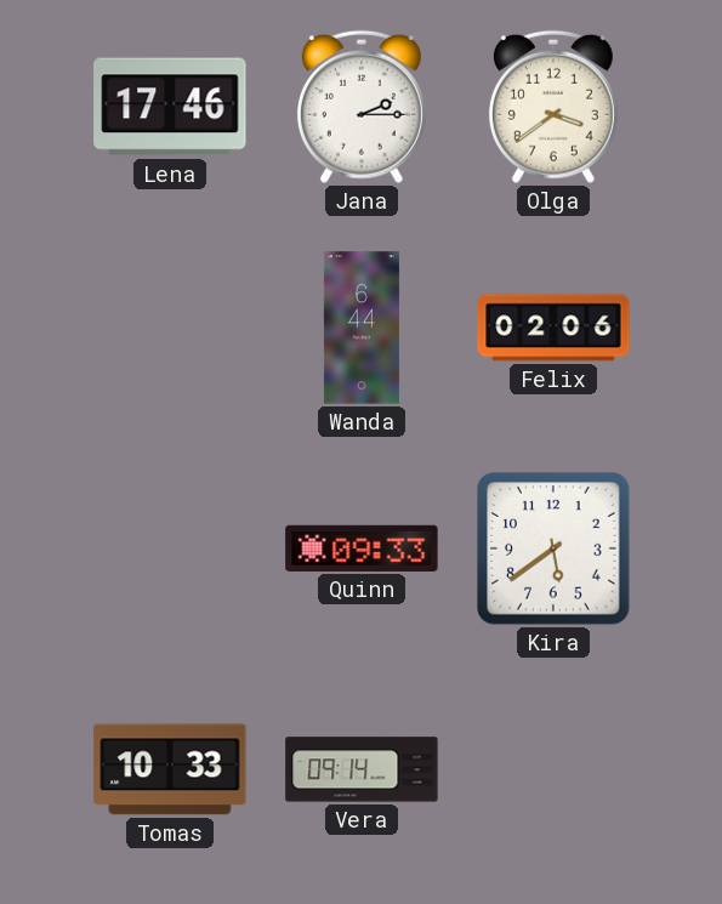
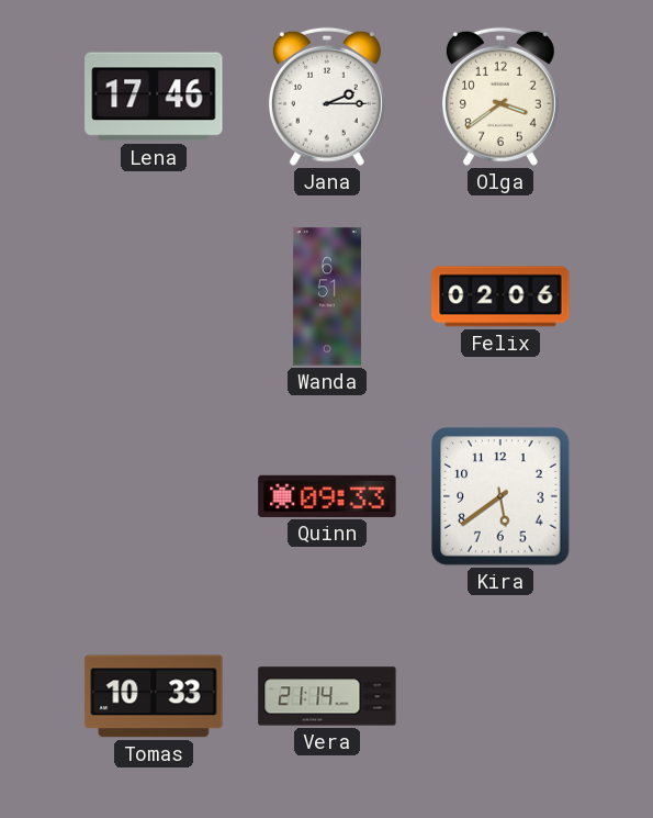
Wanda: 6:44 -> 6:51
Vera: 09:14 -> 21:14
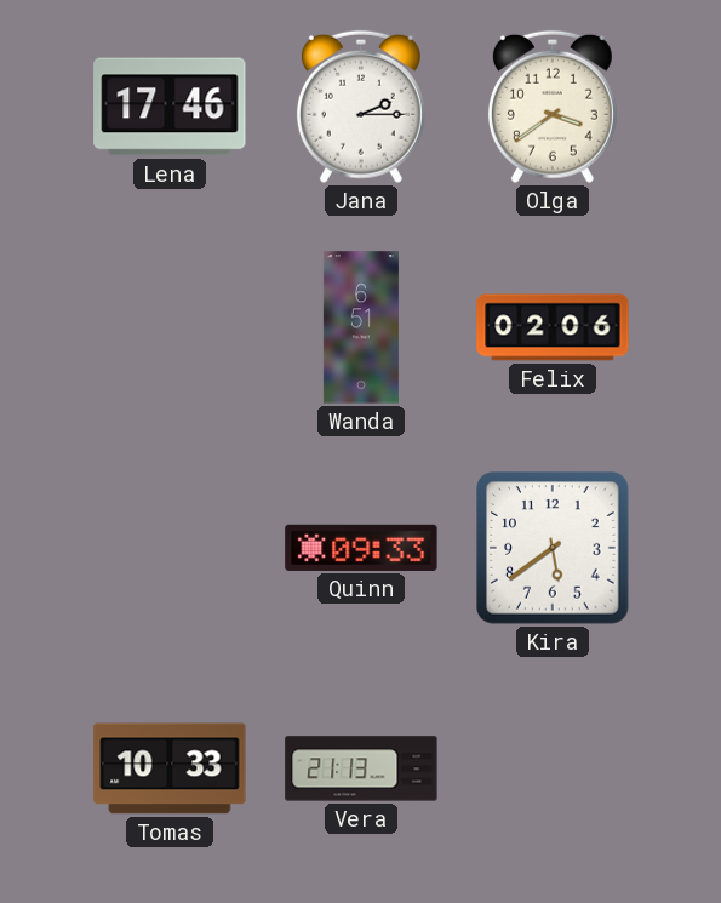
Vera: 21:14 -> 21:13
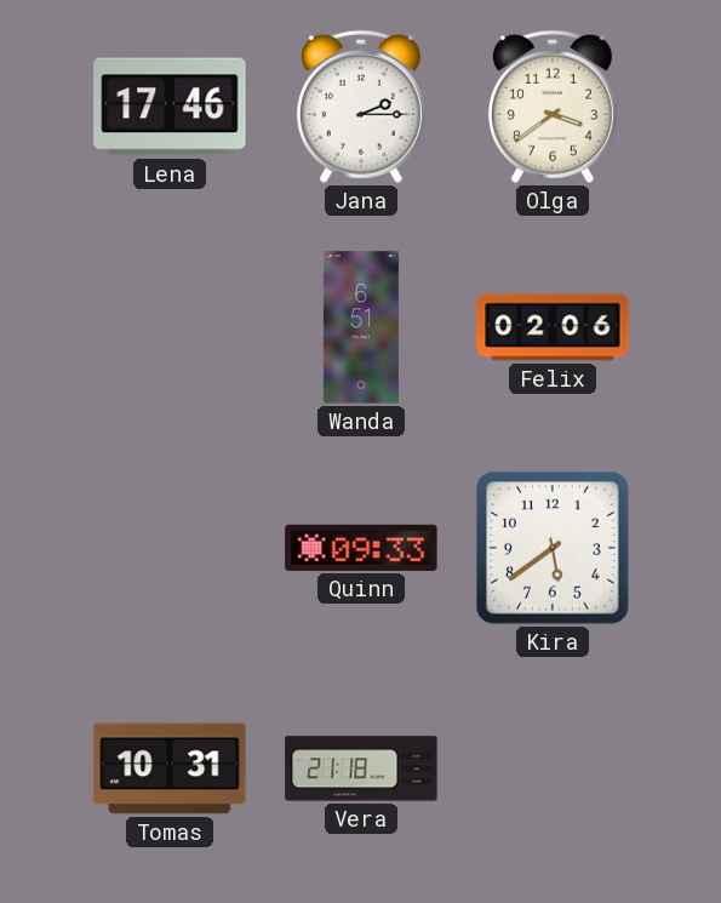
Tomas: 10:33 -> 10:31
Vera: 21:13 -> 21:18
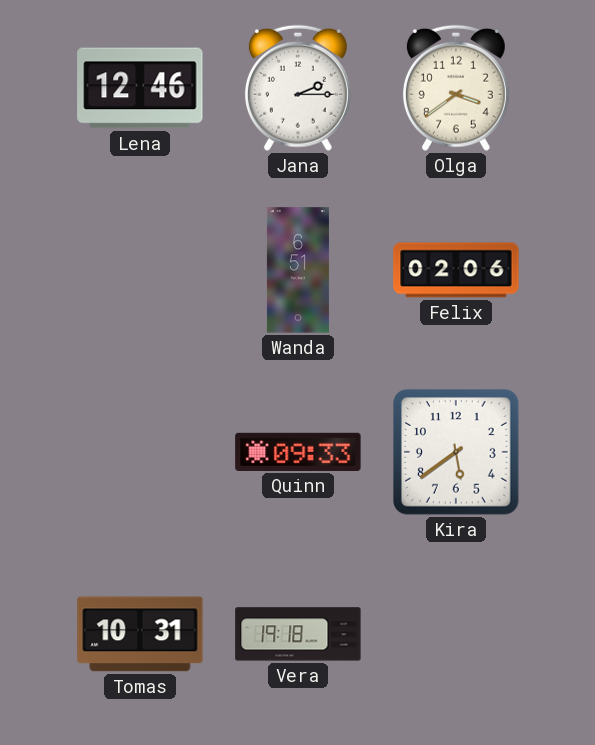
Lena: 17:46 -> 12:46
Vera: 21:18 -> 19:18
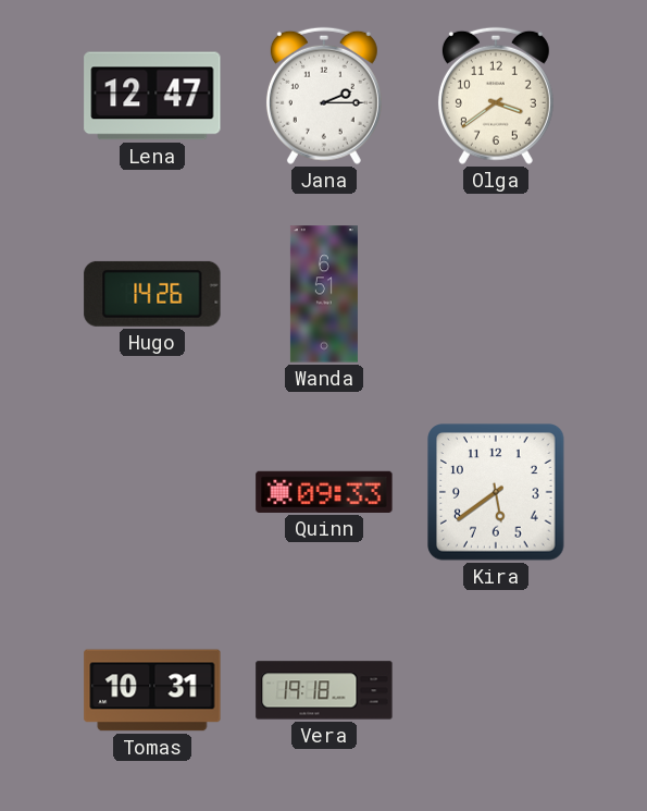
Lena: 12:46 -> 12:47
Hugo: none -> 14:26
Felix: 02:06 -> none
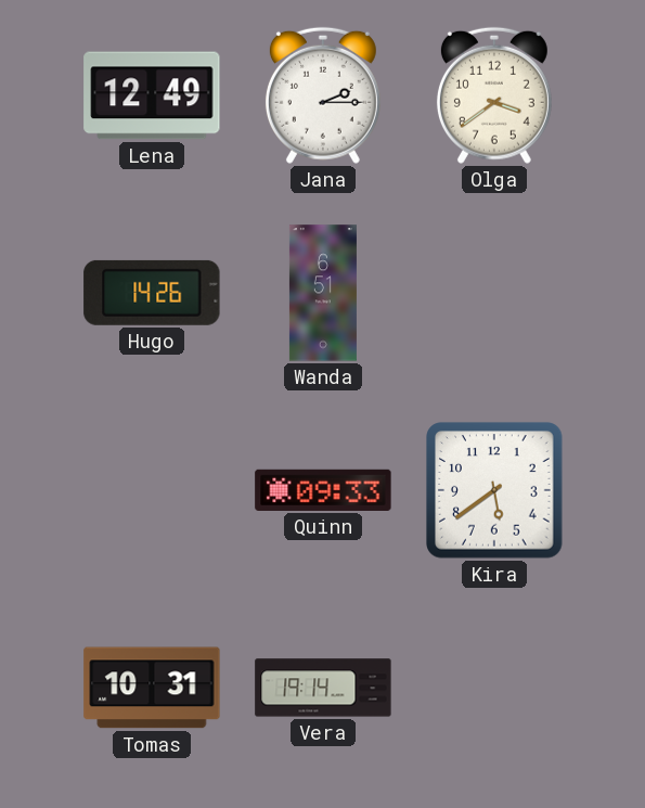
Lena: 12:47 -> 12:49
Vera: 19:18 -> 19:14
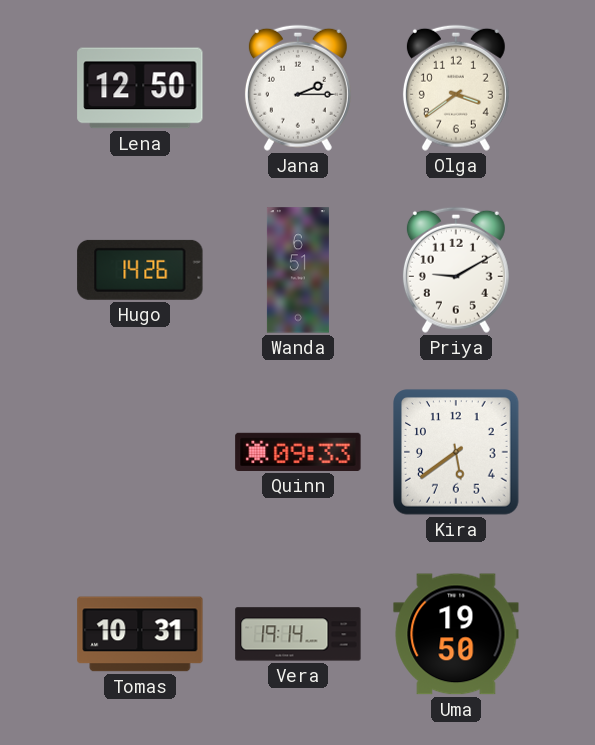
Lena: 12:49 -> 12:50
Priya: none -> 9:10
Uma: none -> 19:50
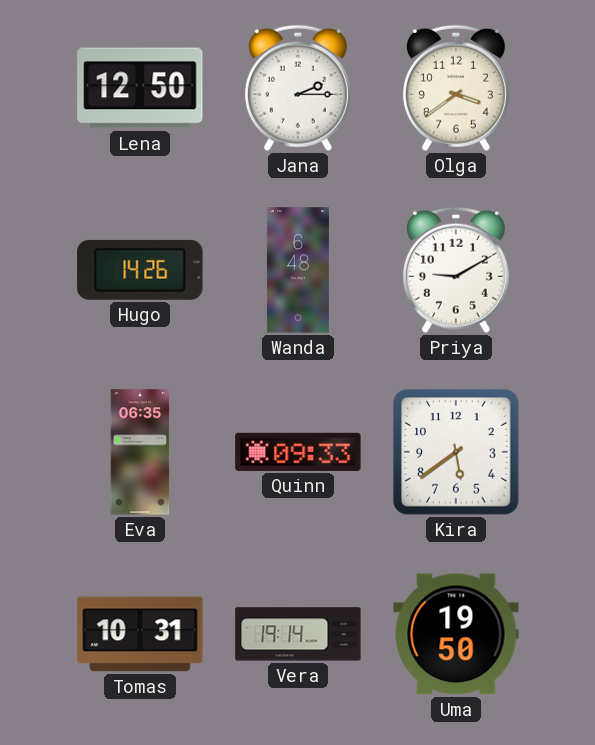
Wanda: 6:51 -> 6:48
Eva: none -> 06:35
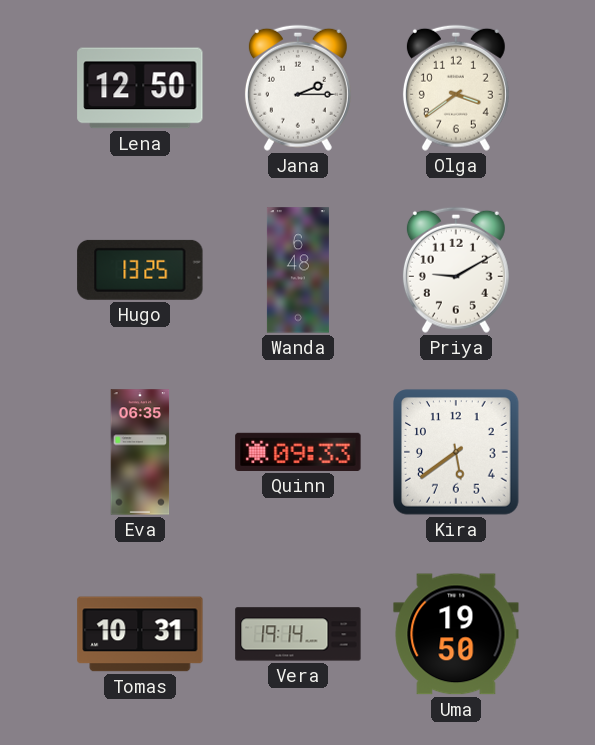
Hugo: 14:26 -> 13:25
